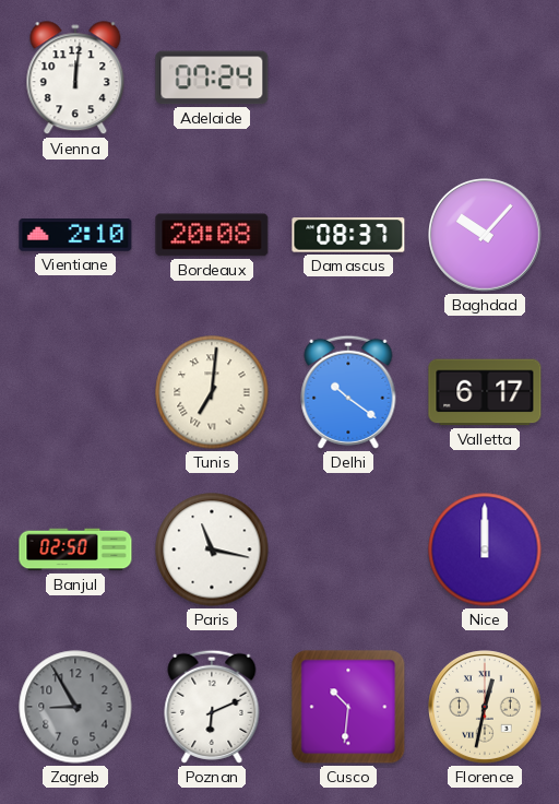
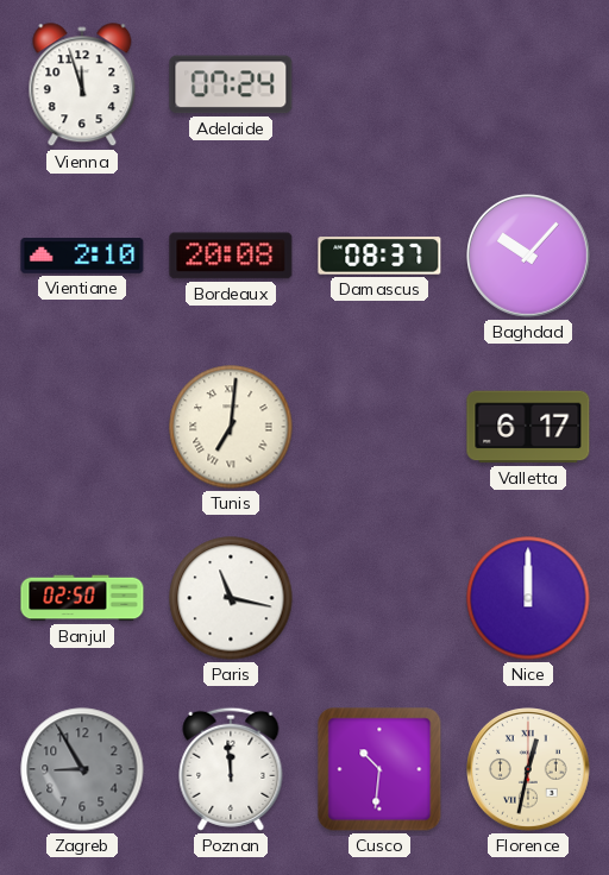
Vienna: 12:01 -> 11:57
Delhi: 10:21 -> none
Poznan: 6:11 -> 11:59
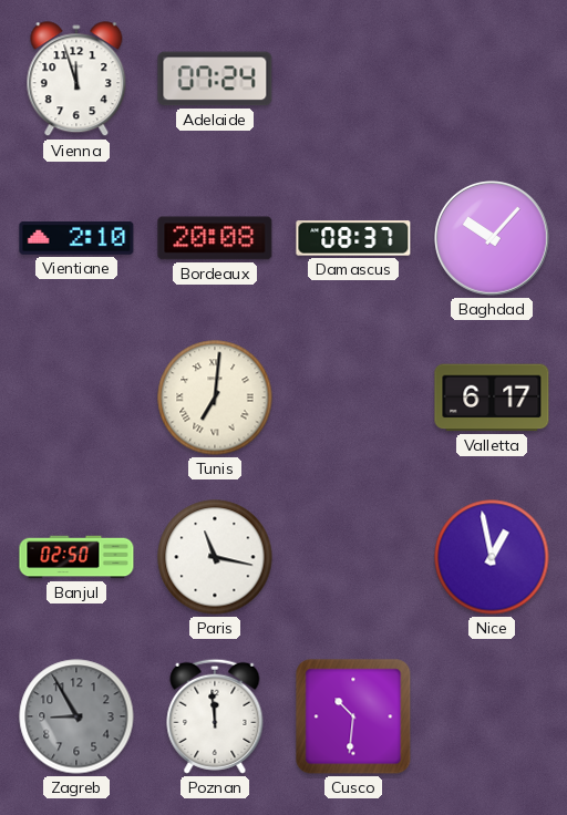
Nice: 12:00 -> 12:58
Florence: 12:32 -> none
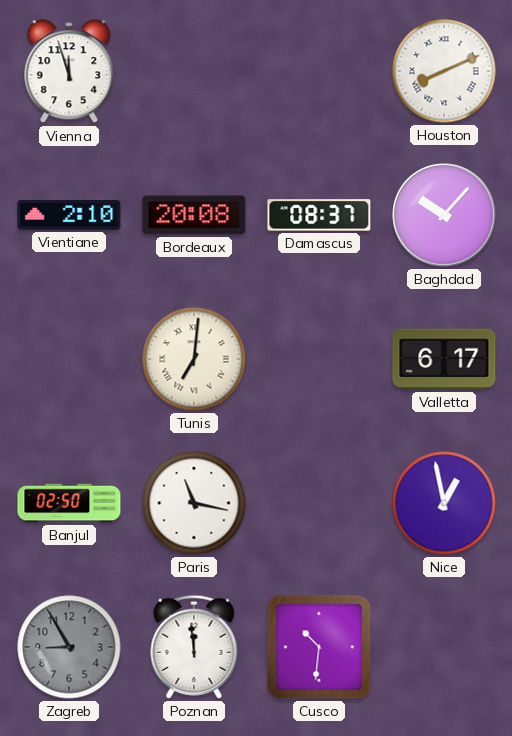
Adelaide: 07:24 -> none
Houston: none -> 8:11
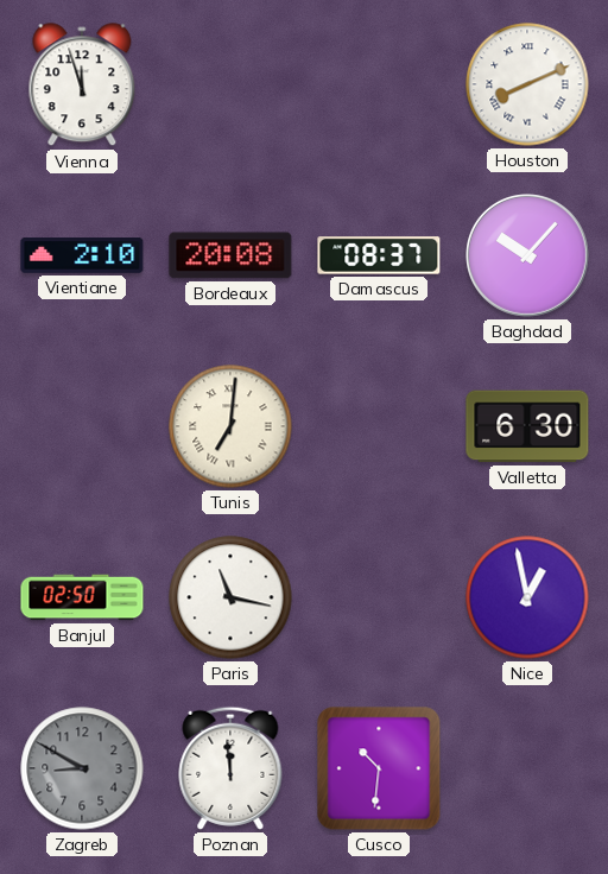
Valletta: 6:17 -> 6:30
Zagreb: 8:55 -> 8:50
